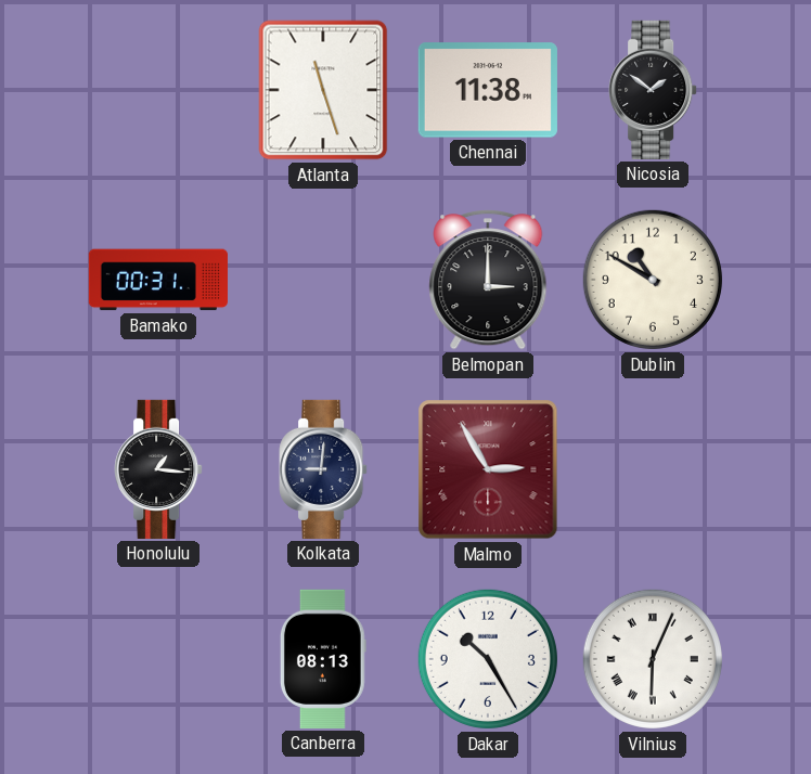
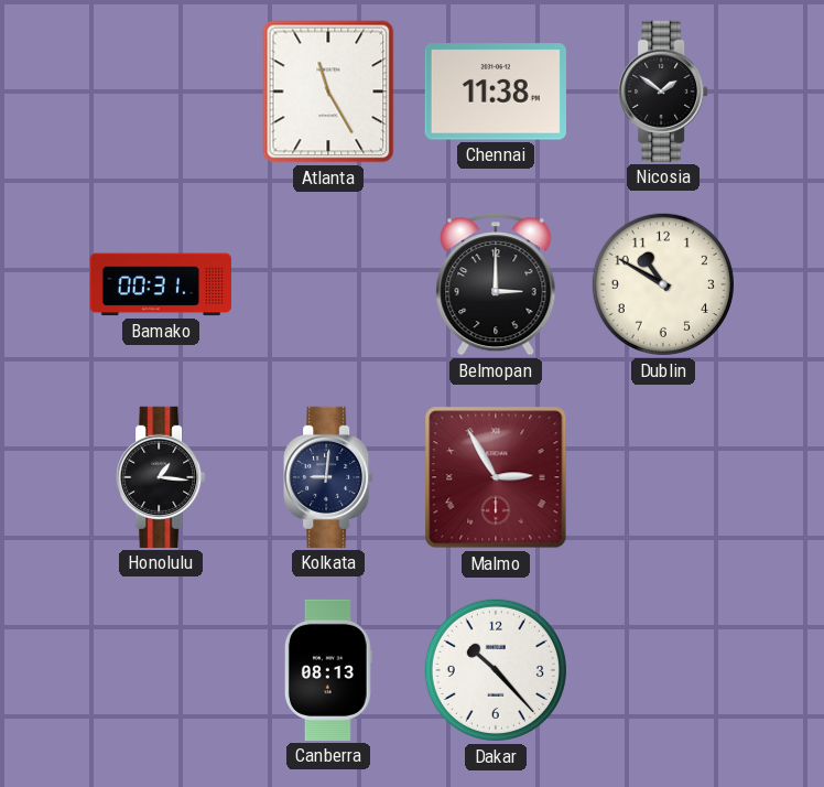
Atlanta: 11:27 -> 11:25
Dakar: 10:25 -> 10:23
Vilnius: 6:04 -> none
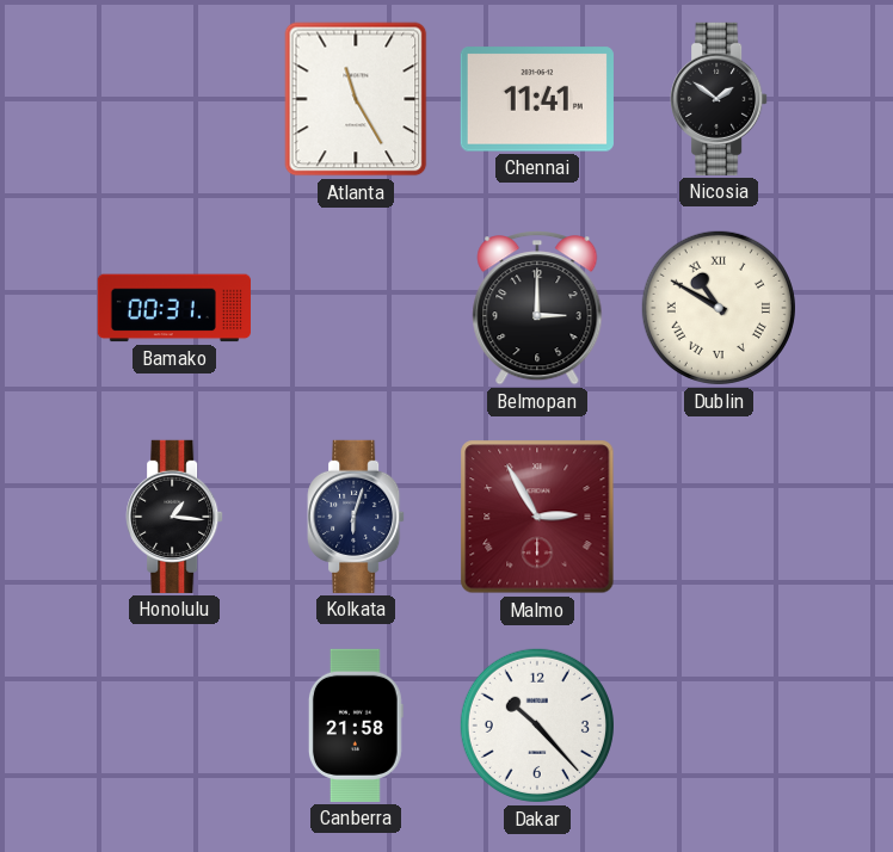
Chennai: 11:38 -> 11:41
Dublin numerals: Arabic -> Roman
Kolkata: 9:01 -> 6:03
Canberra: 08:13 -> 21:58
